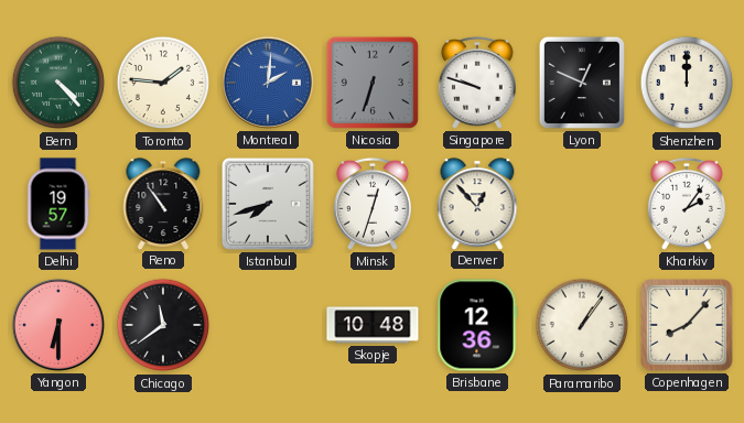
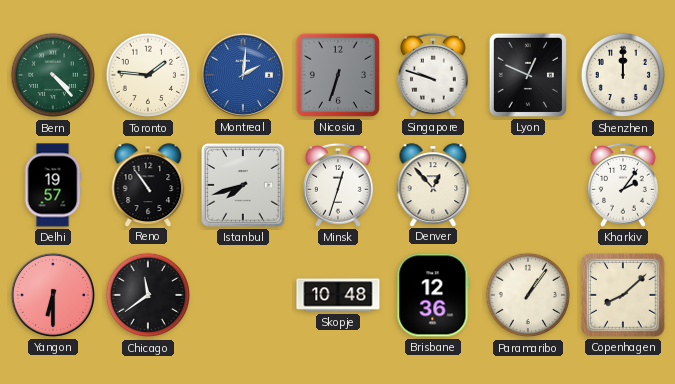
Copenhagen: 8:07 -> 8:08
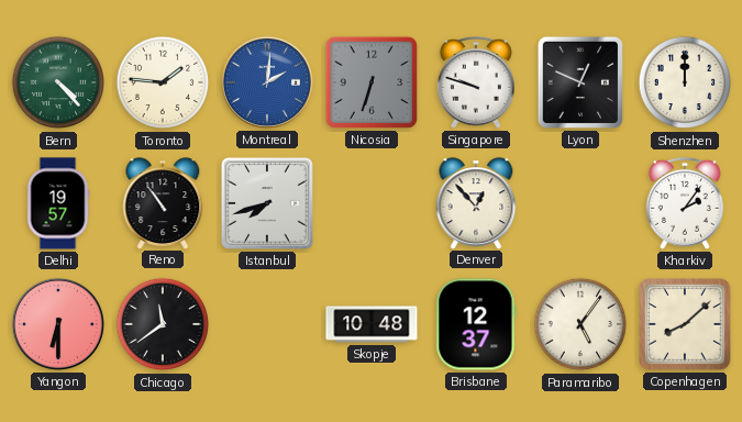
Minsk: 12:33 -> none
Brisbane: 12:36 -> 12:37
Paramaribo: 1:06 -> 5:06
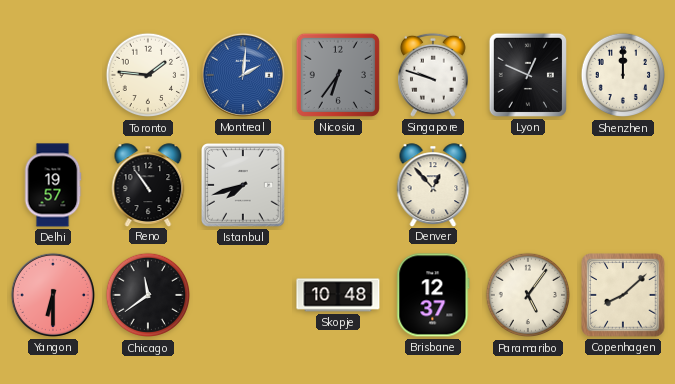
Bern: 4:23 -> none
Nicosia: 6:33 -> 6:36
Kharkiv: 2:06 -> none
